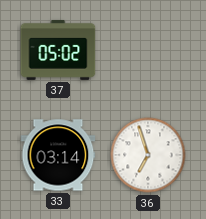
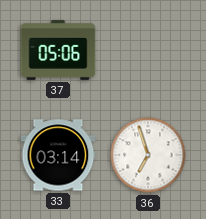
37: 05:02 -> 05:06
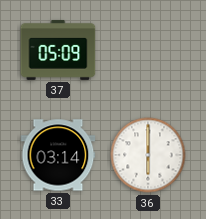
37: 05:06 -> 05:09
36: 6:57 -> 6:00
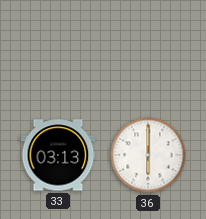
37: 05:09 -> none
33: 03:14 -> 03:13
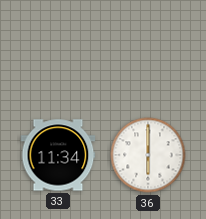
33: 03:13 -> 11:34
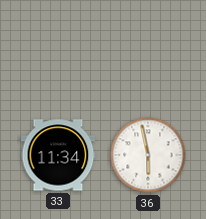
36: 6:00 -> 5:58
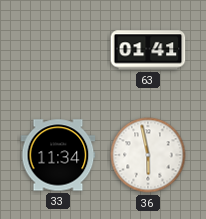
63: none -> 01:41
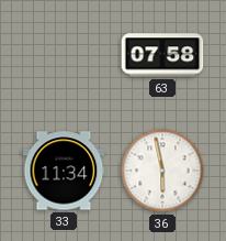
63: 01:41 -> 07:58
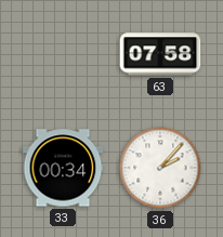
33: 11:34 -> 00:34
36: 5:58 -> 2:07
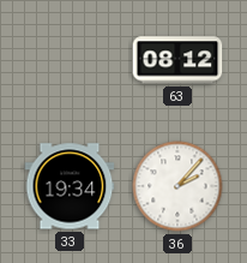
63: 07:58 -> 08:12
33: 00:34 -> 19:34
